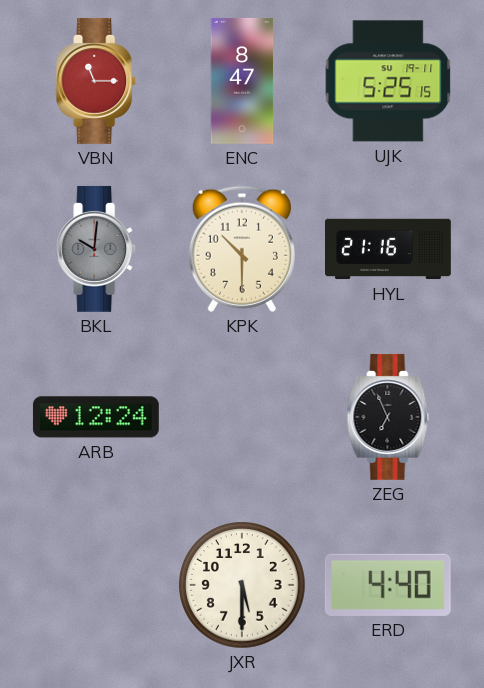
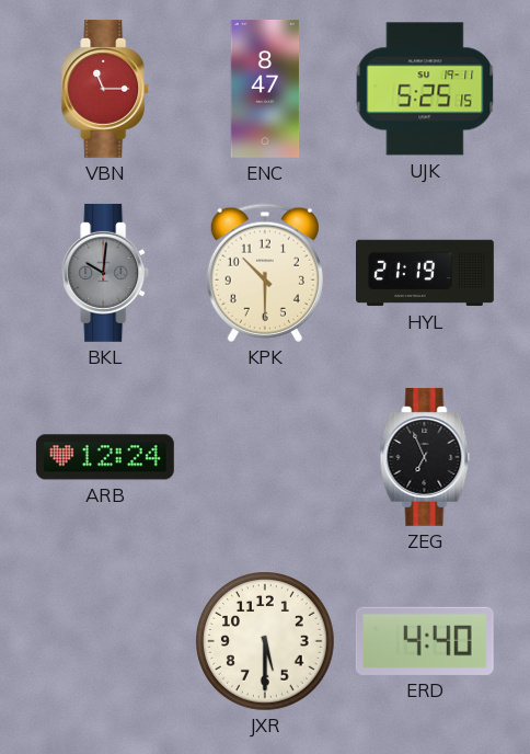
HYL: 21:16 -> 21:19
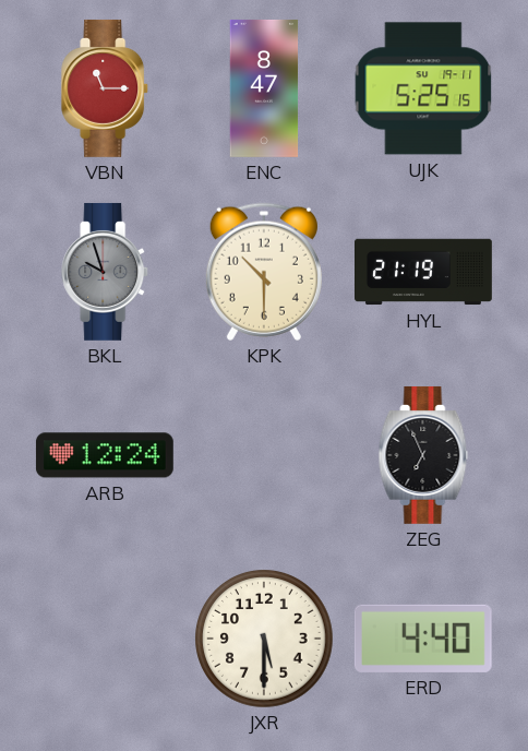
BKL: 10:01 -> 9:57
